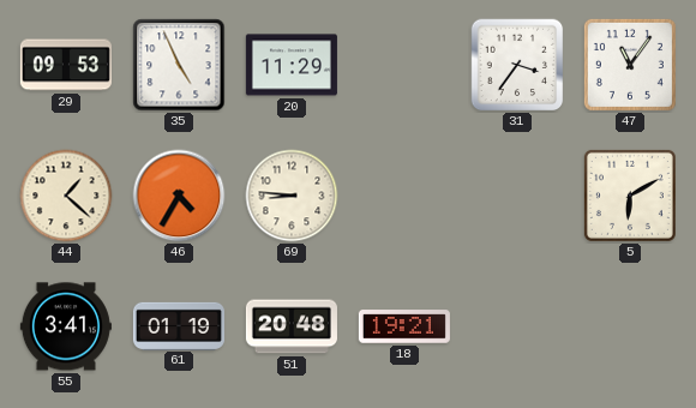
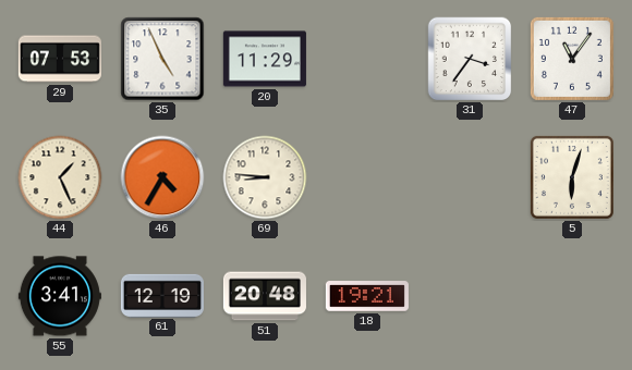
29: 09:53 -> 07:53
44: 1:22 -> 1:26
5: 6:10 -> 6:03
61: 01:19 -> 12:19
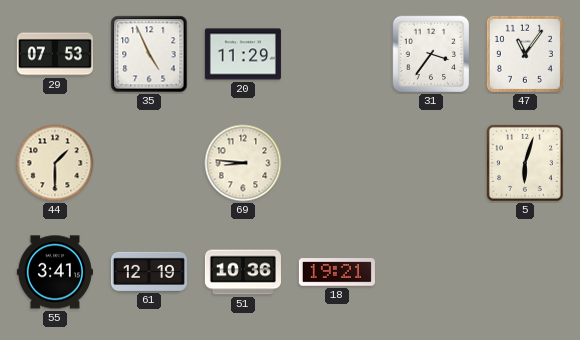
44: 1:26 -> 1:30
46: 4:35 -> none
51: 20:48 -> 10:36
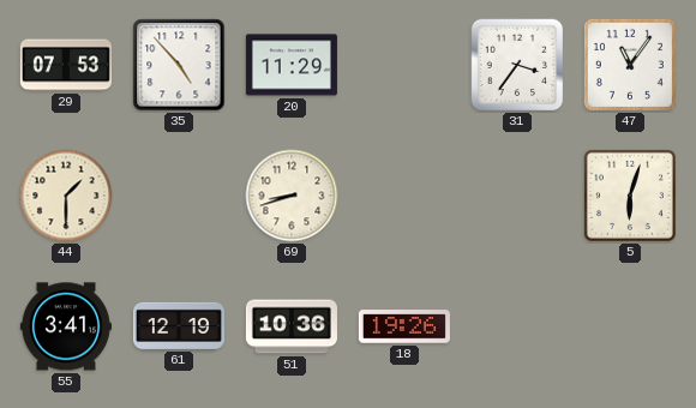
35: 4:56 -> 4:53
69: 8:46 -> 8:42
18: 19:21 -> 19:26
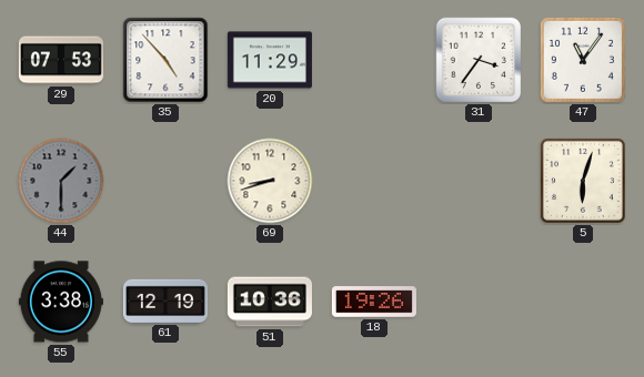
44 dial: cream -> grey
55: 3:41 -> 3:38
